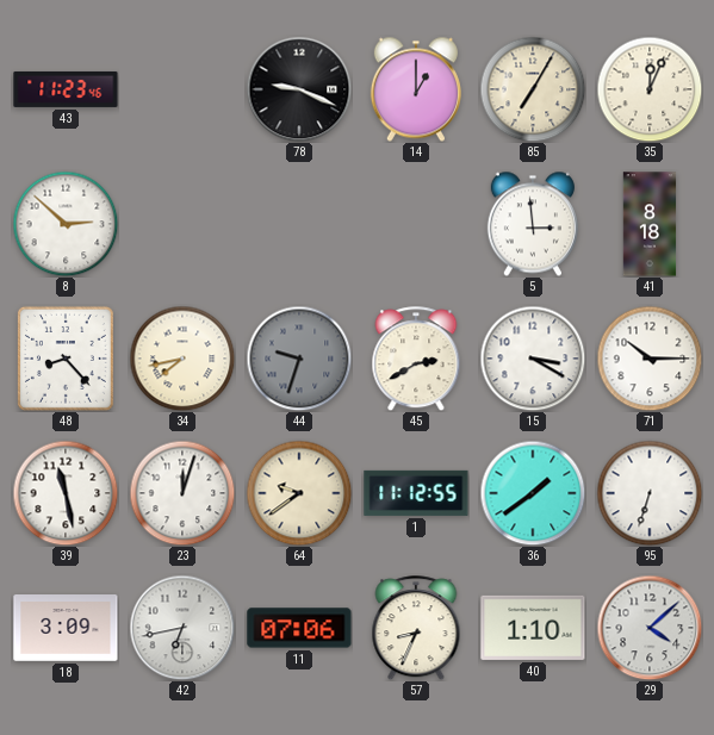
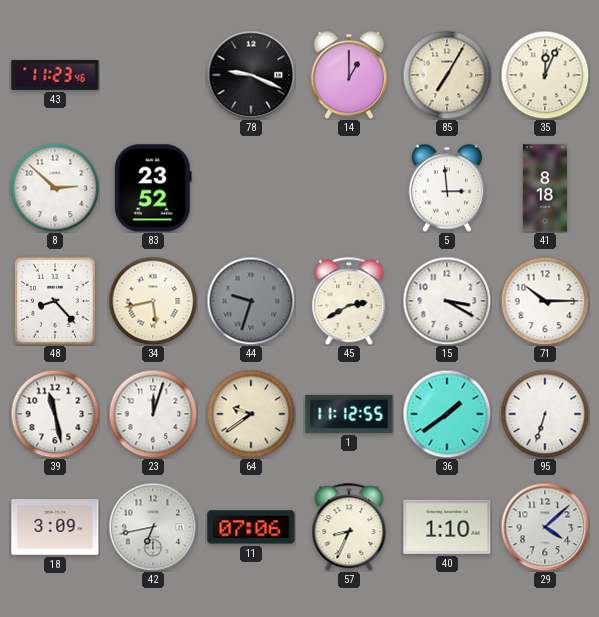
83: none -> 23:52
34: 7:43 -> 5:43
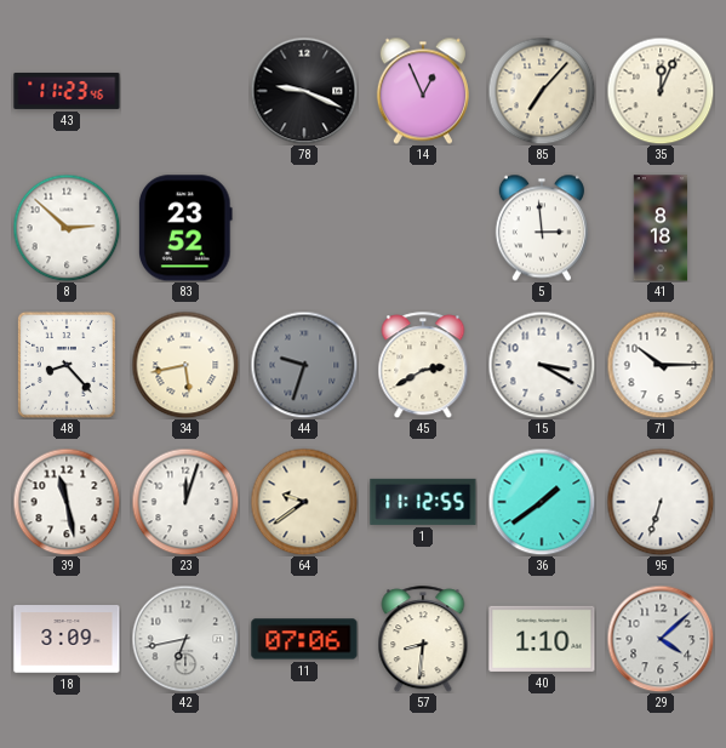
14: 1:00 -> 12:56
85: 7:05 -> 7:07
57: 8:34 -> 8:31
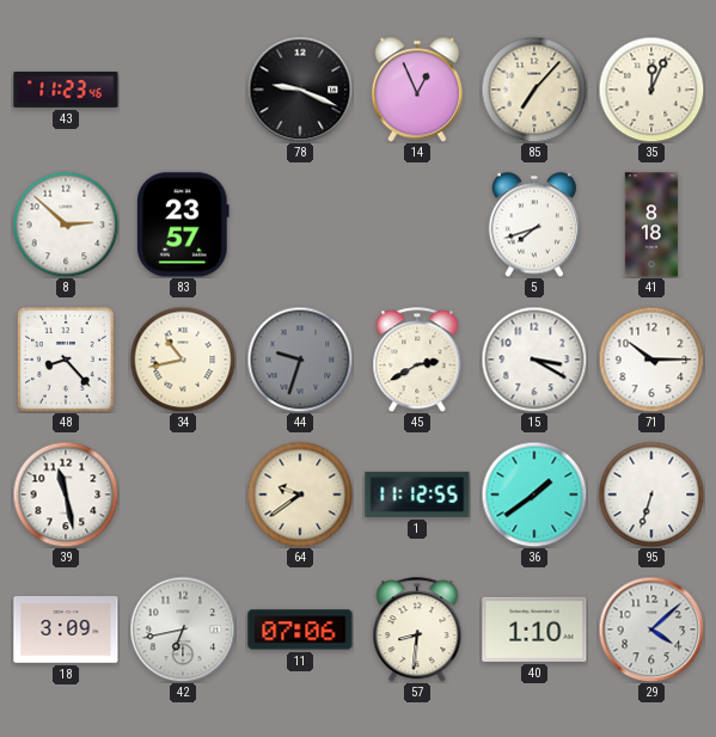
83: 23:52 -> 23:57
5: 2:59 -> 7:42
34: 5:43 -> 10:43
23: 12:03 -> none
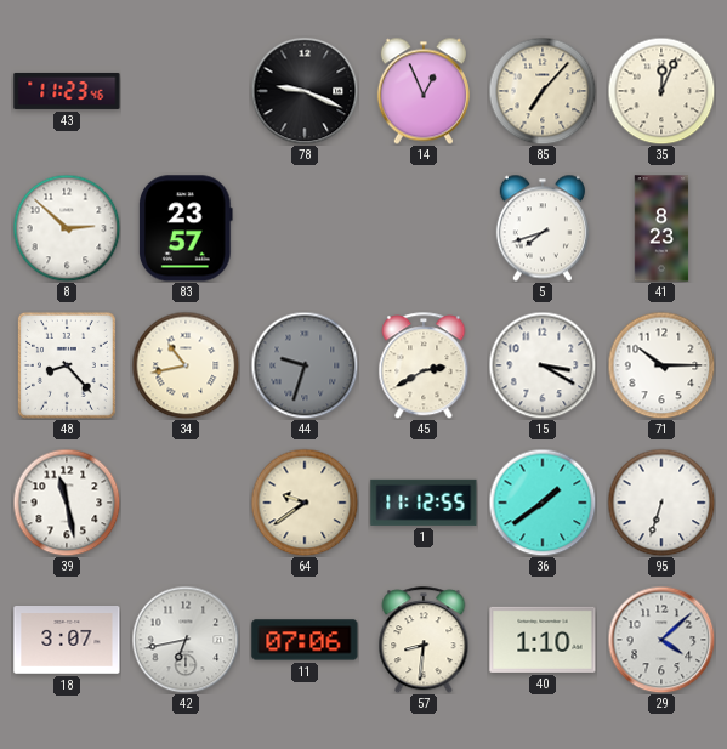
41: 8:18 -> 8:23
18: 3:09 -> 3:07
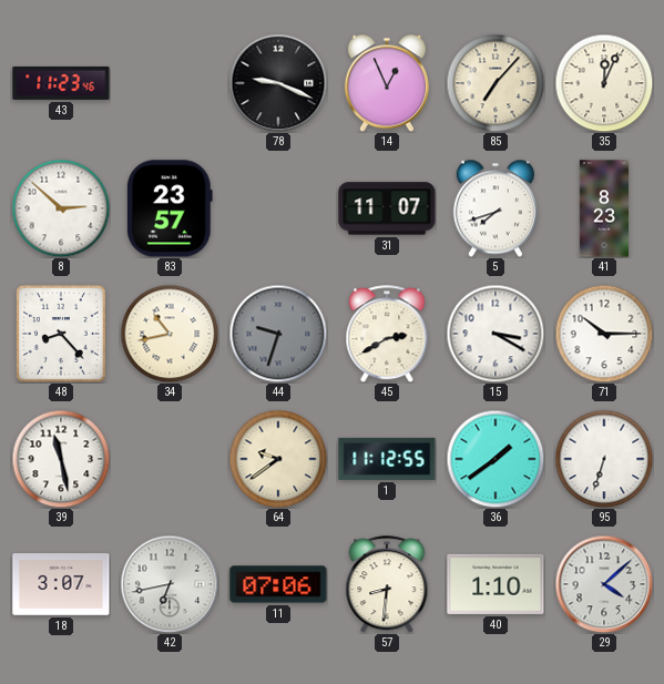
31: none -> 11:07
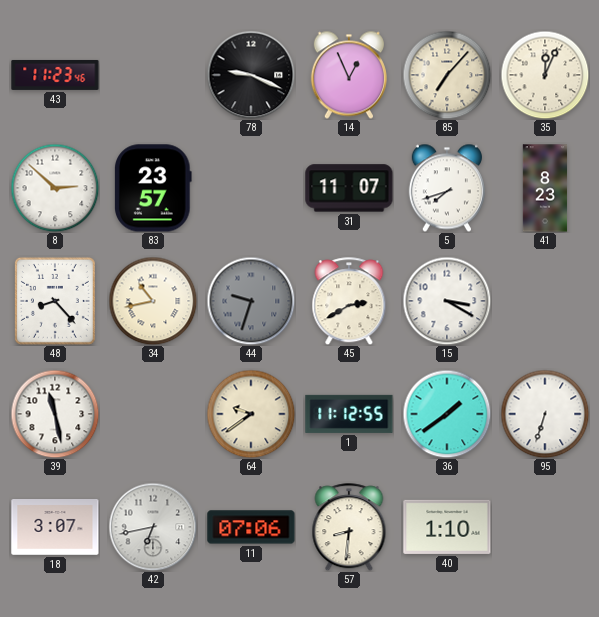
71: 10:15 -> none
29: 4:08 -> none
